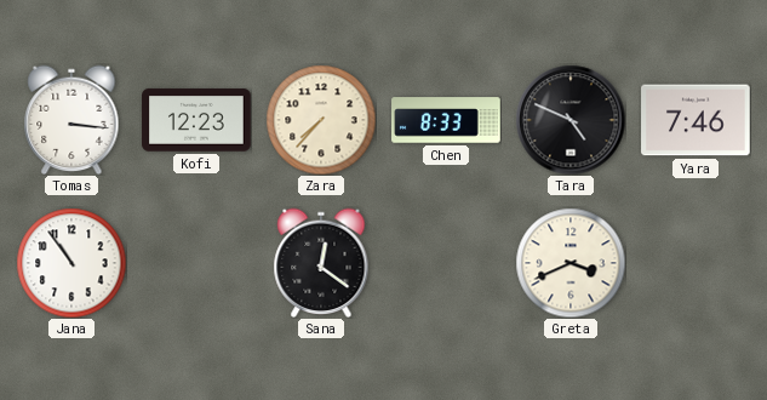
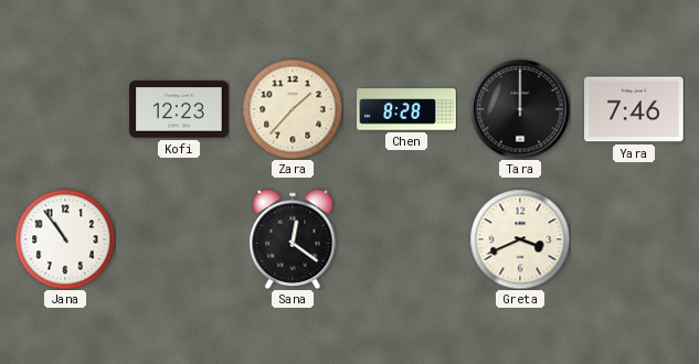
Tomas: 3:16 -> none
Zara: 7:37 -> 1:37
Chen: 8:33 -> 8:28
Tara: 4:49 -> 12:00
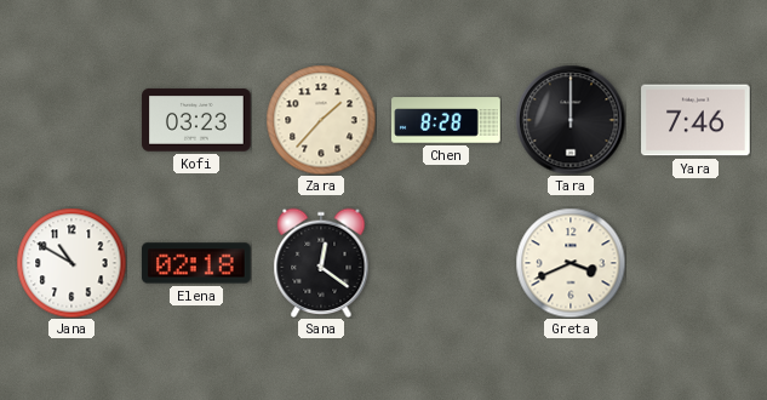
Kofi: 12:23 -> 03:23
Jana: 10:54 -> 10:50
Elena: none -> 02:18
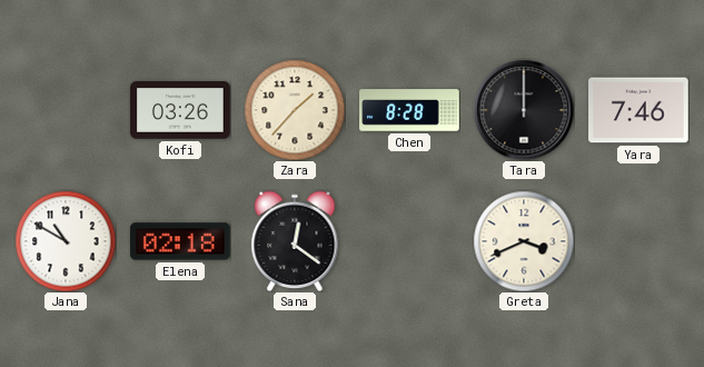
Kofi: 03:23 -> 03:26
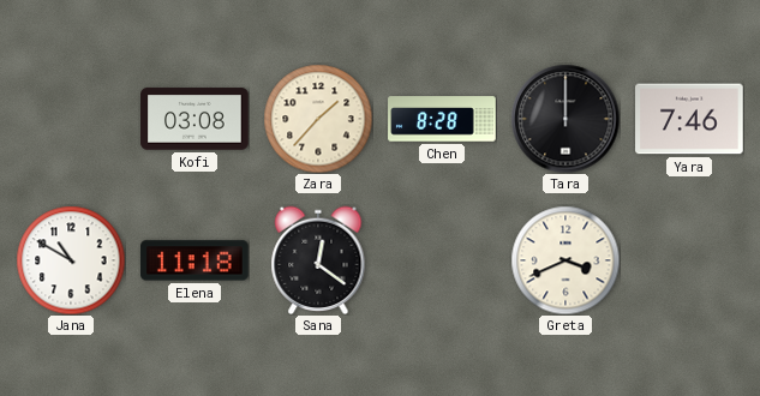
Kofi: 03:26 -> 03:08
Elena: 02:18 -> 11:18
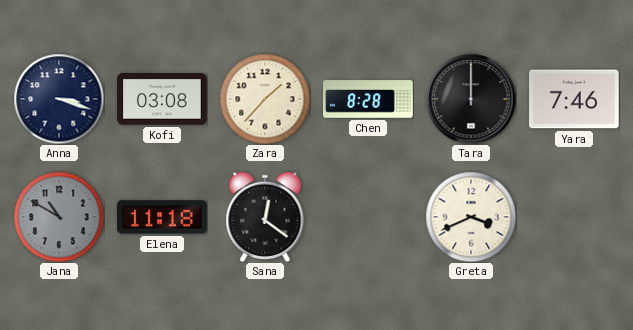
Anna: none -> 3:18
Jana dial: white -> grey
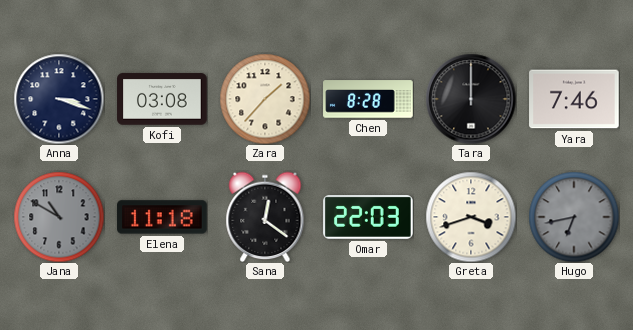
Omar: none -> 22:03
Greta: 3:41 -> 3:42
Hugo: none -> 6:43
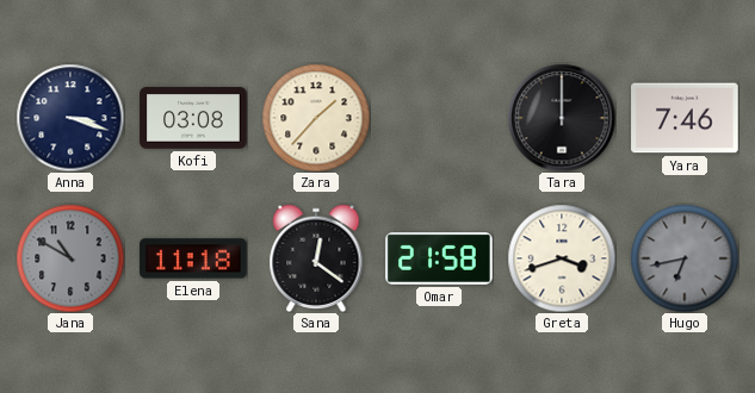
Chen: 8:28 -> none
Omar: 22:03 -> 21:58
